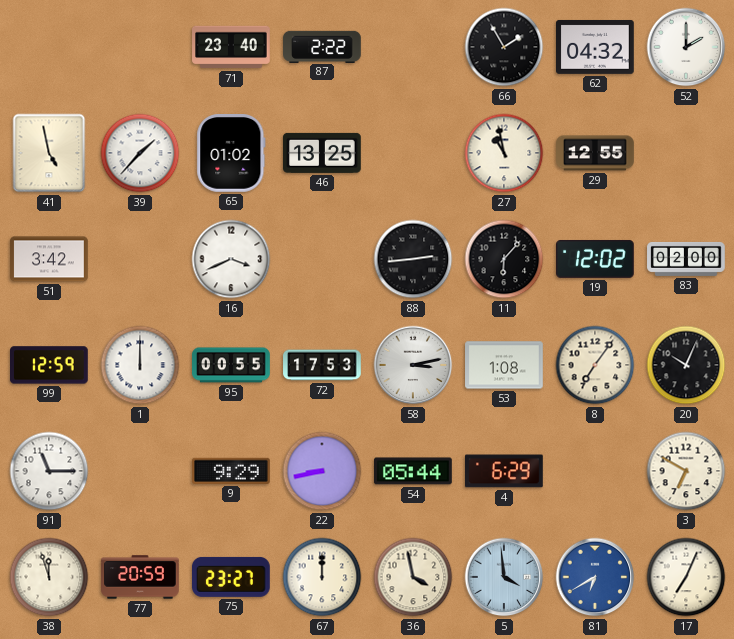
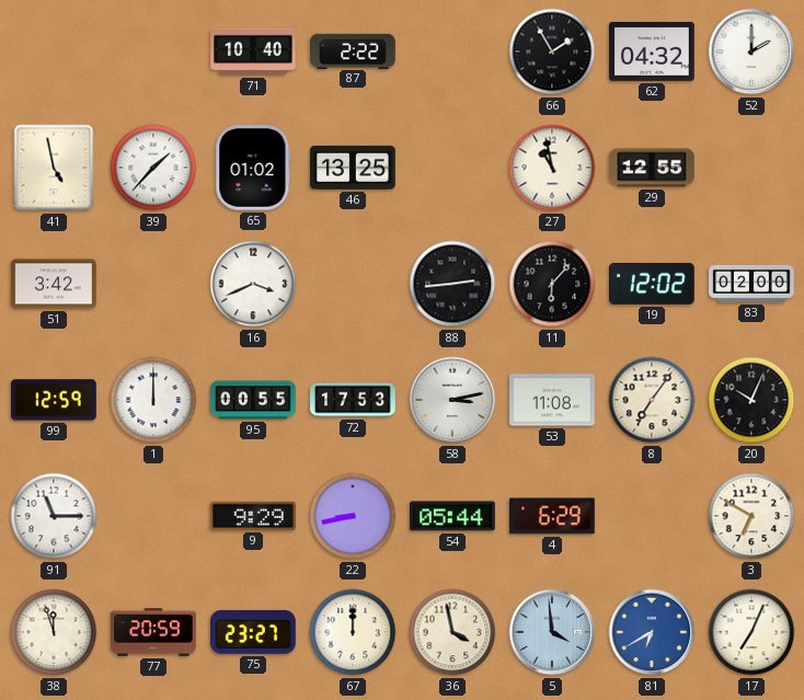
71: 23:40 -> 10:40
53: 1:08 -> 11:08
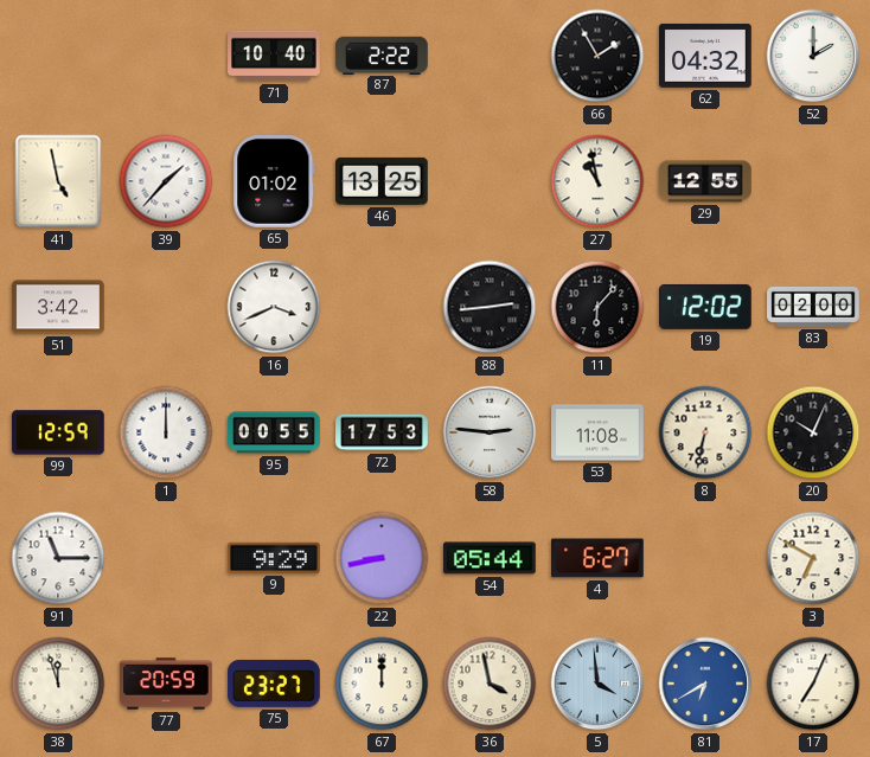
58: 3:13 -> 2:46
8: 7:06 -> 6:32
4: 6:29 -> 6:27
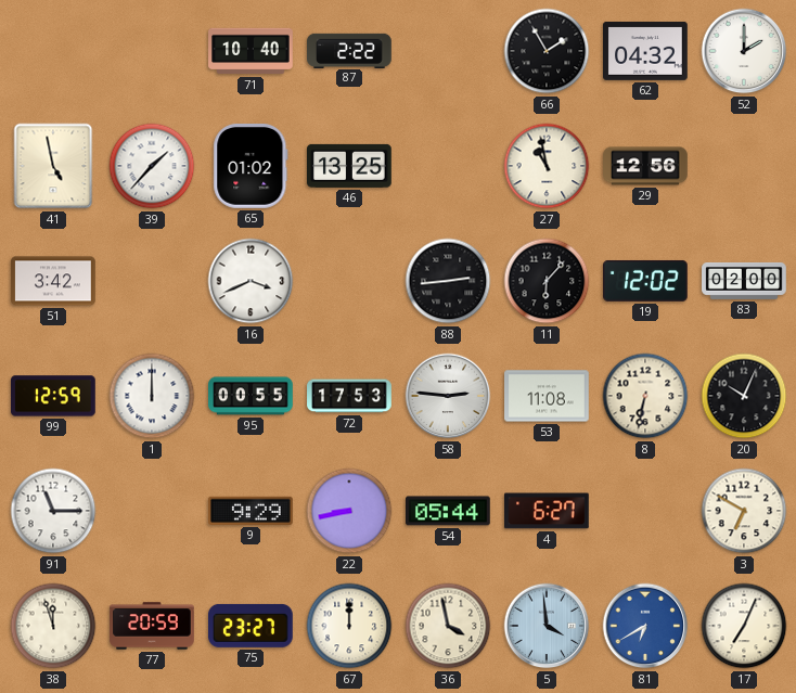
29: 12:55 -> 12:56
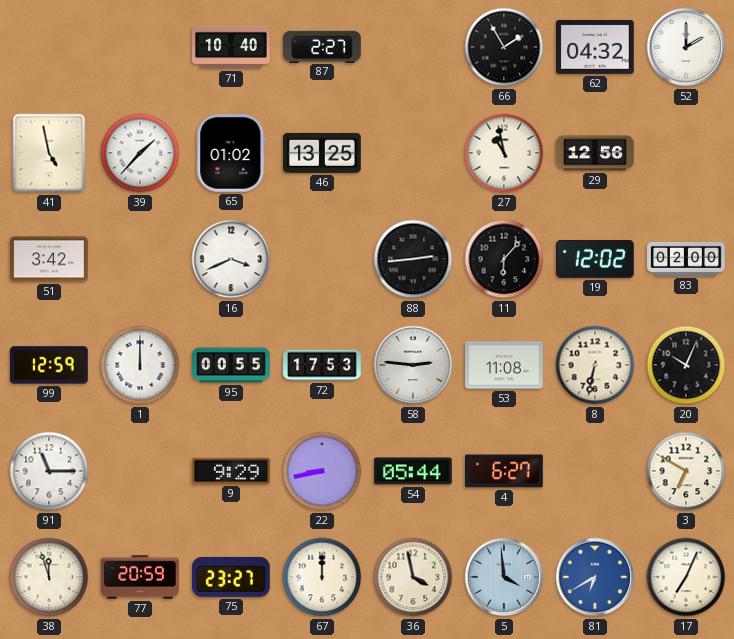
87: 2:22 -> 2:27
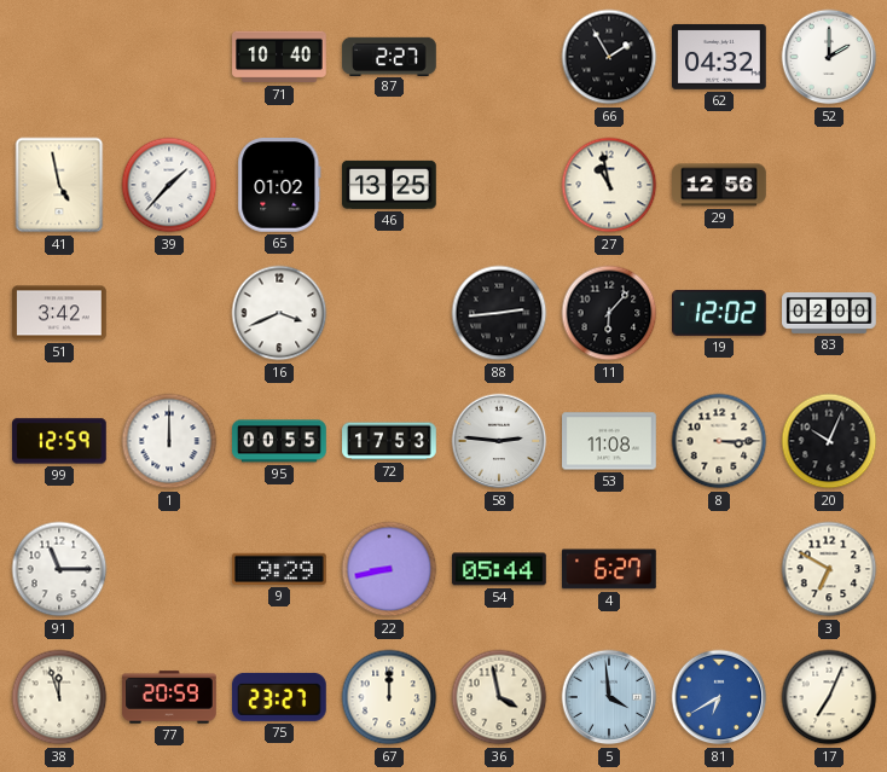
8: 6:32 -> 3:15
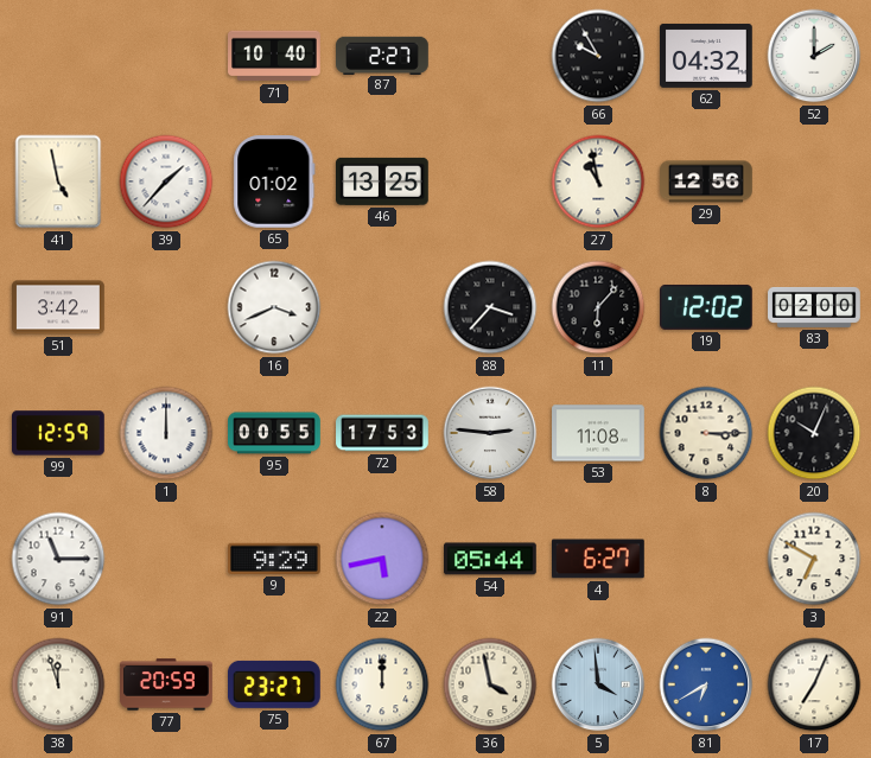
66: 1:55 -> 9:55
88: 2:44 -> 3:37
22: 8:43 -> 5:43
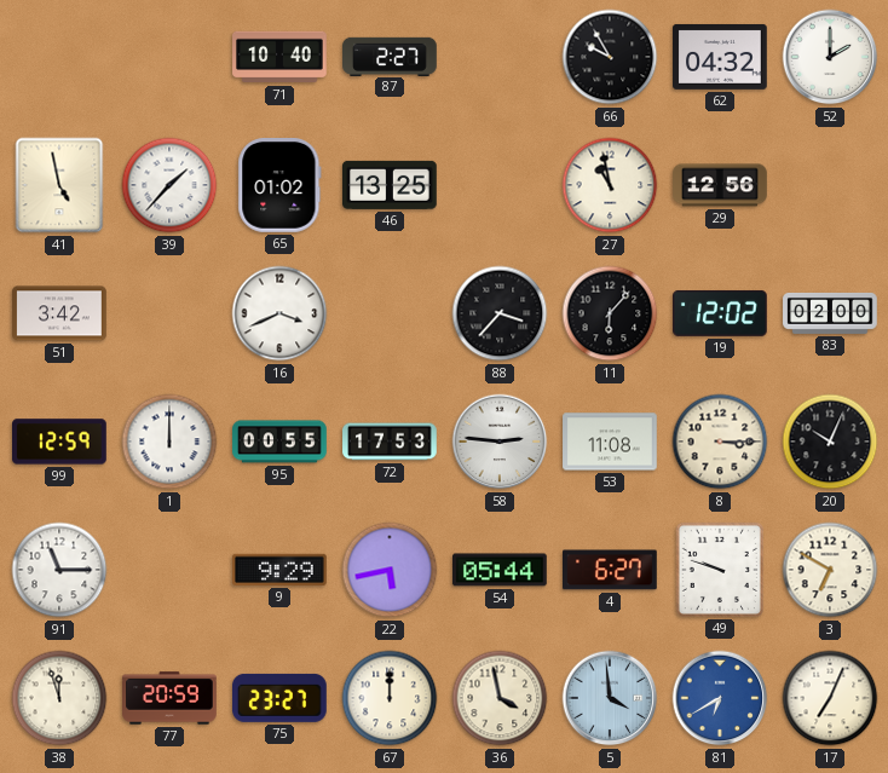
49: none -> 9:48
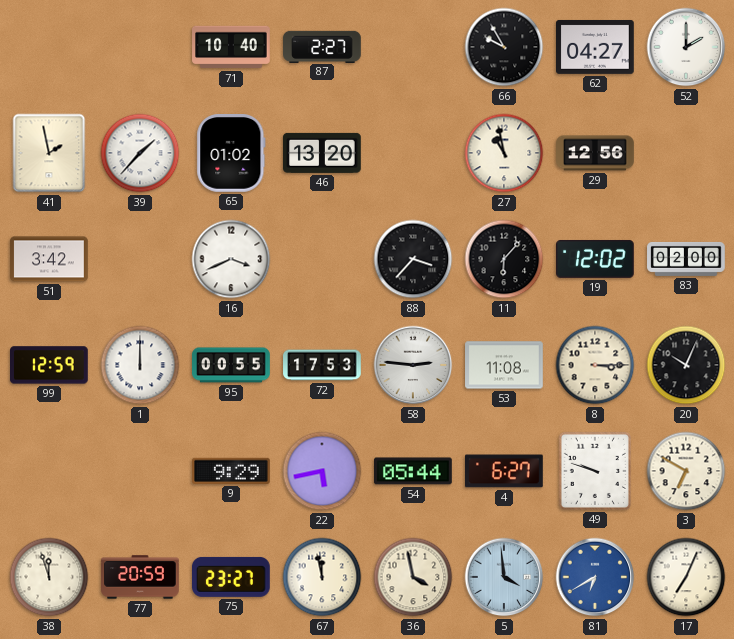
62: 04:32 -> 04:27
41: 4:58 -> 1:58
46: 13:25 -> 13:20
91: 11:15 -> none
67: 12:00 -> 11:58
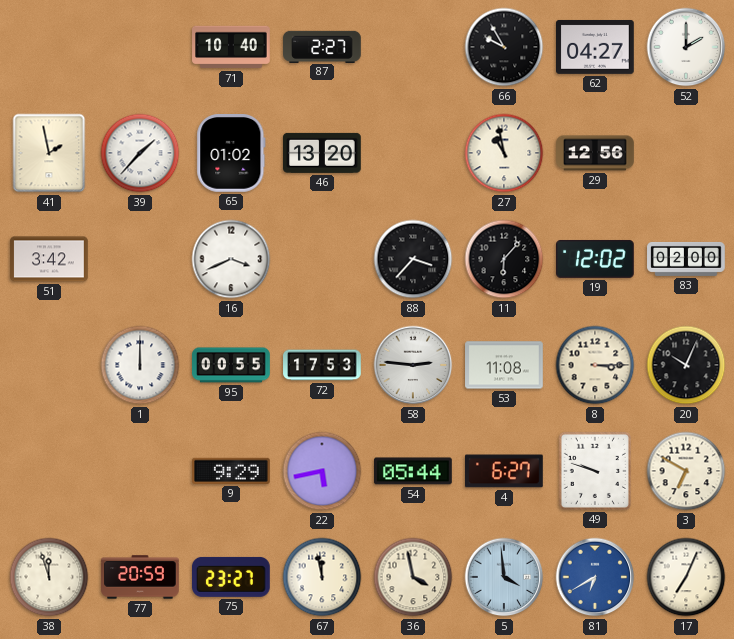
99: 12:59 -> none
